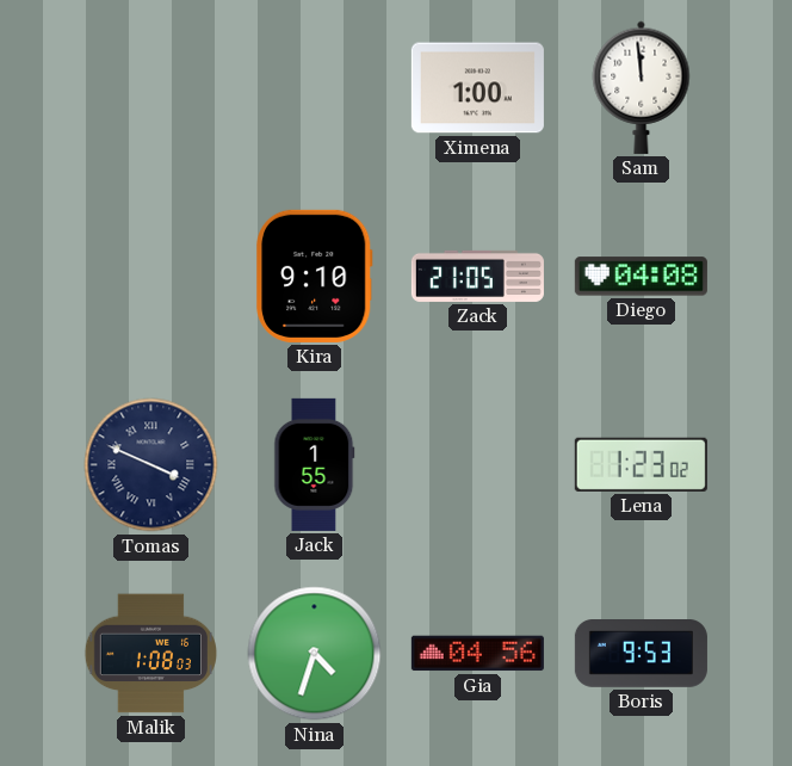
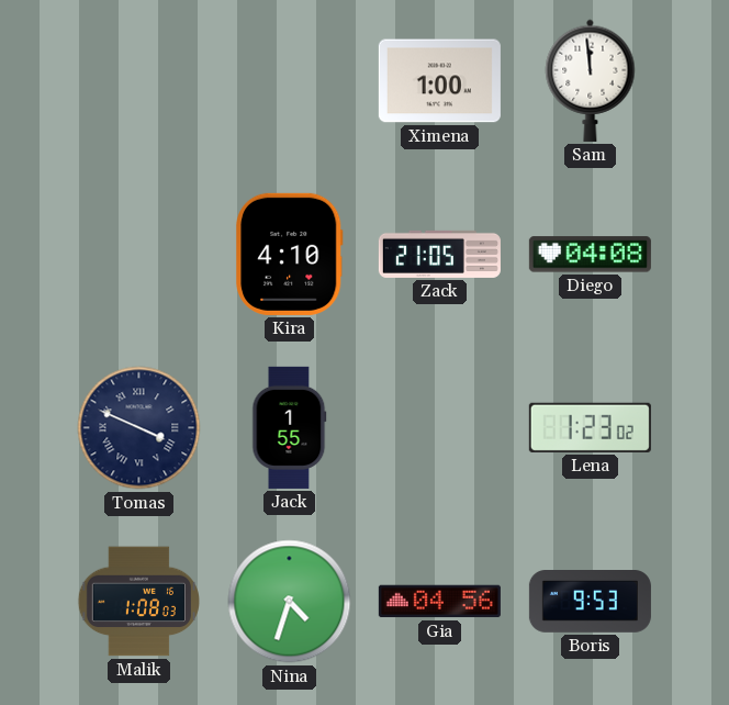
Kira: 9:10 -> 4:10
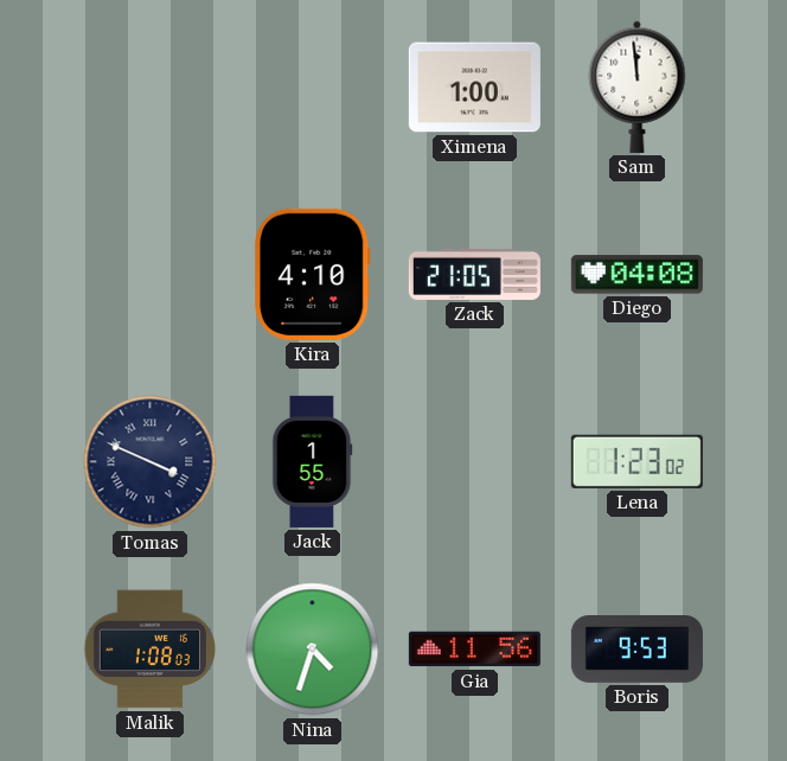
Gia: 04:56 -> 11:56
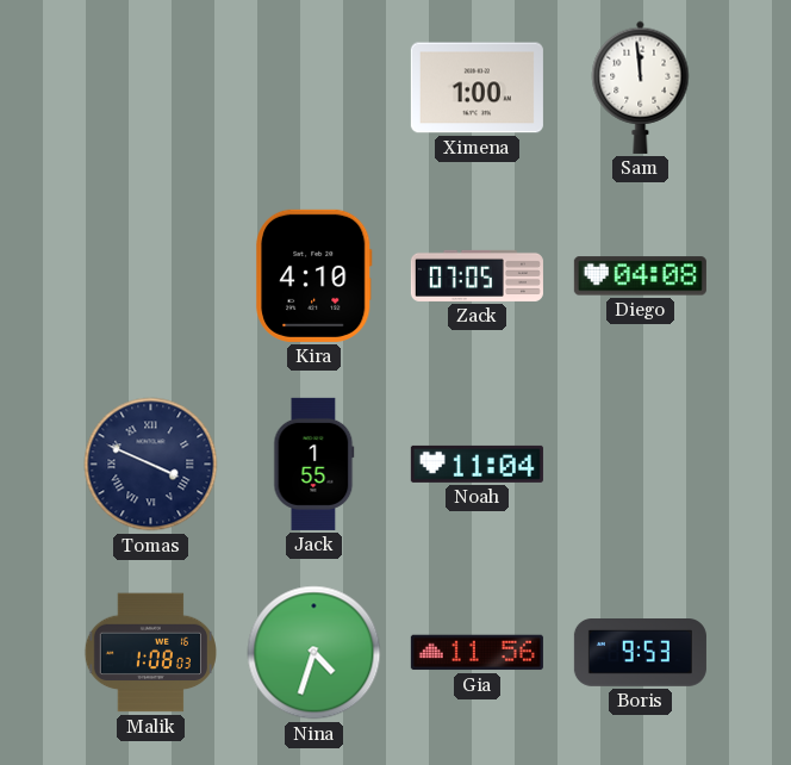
Zack: 21:05 -> 07:05
Noah: none -> 11:04
Lena: 1:23 -> none
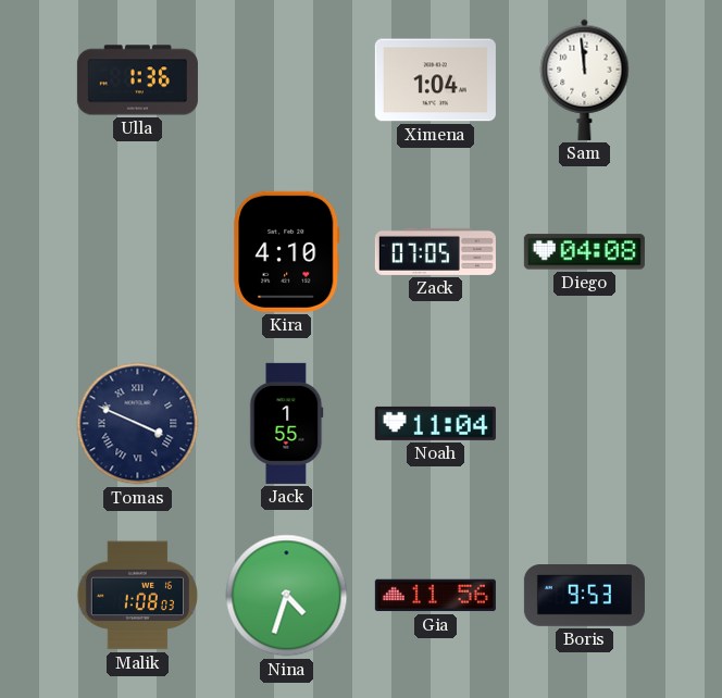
Ulla: none -> 1:36
Ximena: 1:00 -> 1:04
